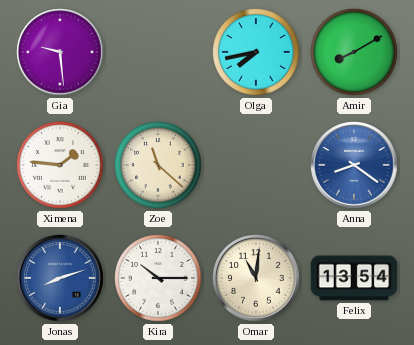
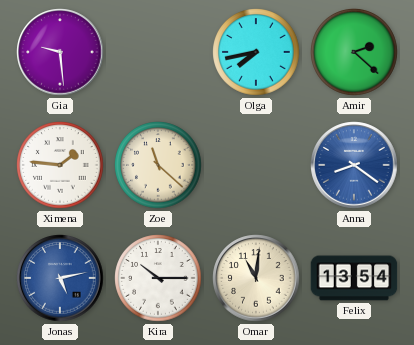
Amir: 8:10 -> 2:22
Jonas: 8:12 -> 5:13
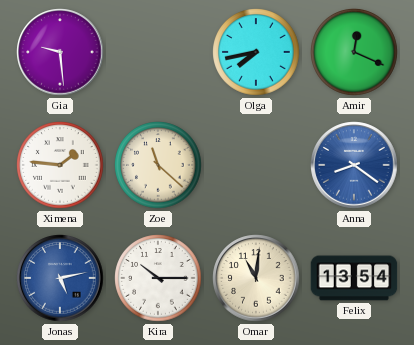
Amir: 2:22 -> 12:19
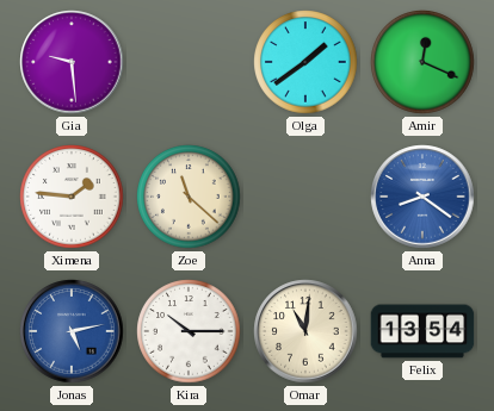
Olga: 7:43 -> 1:39
